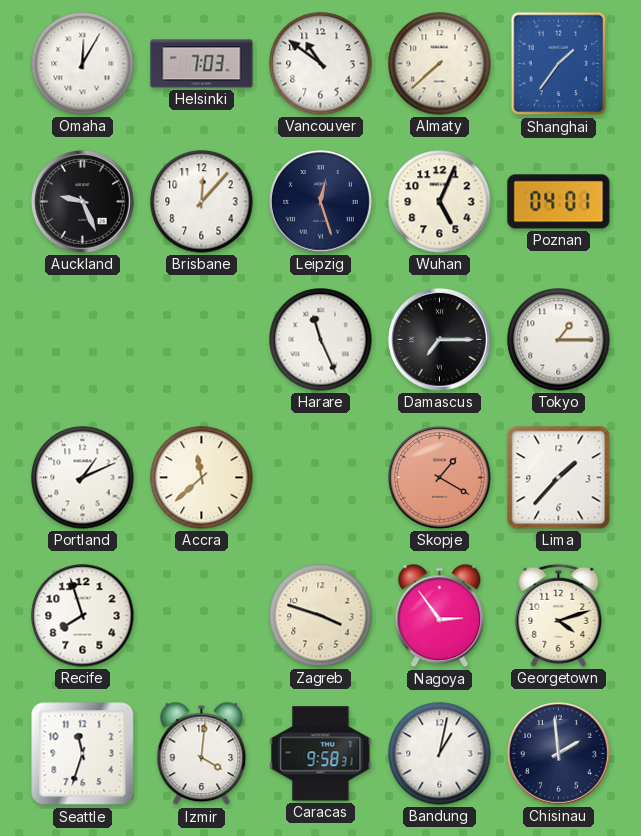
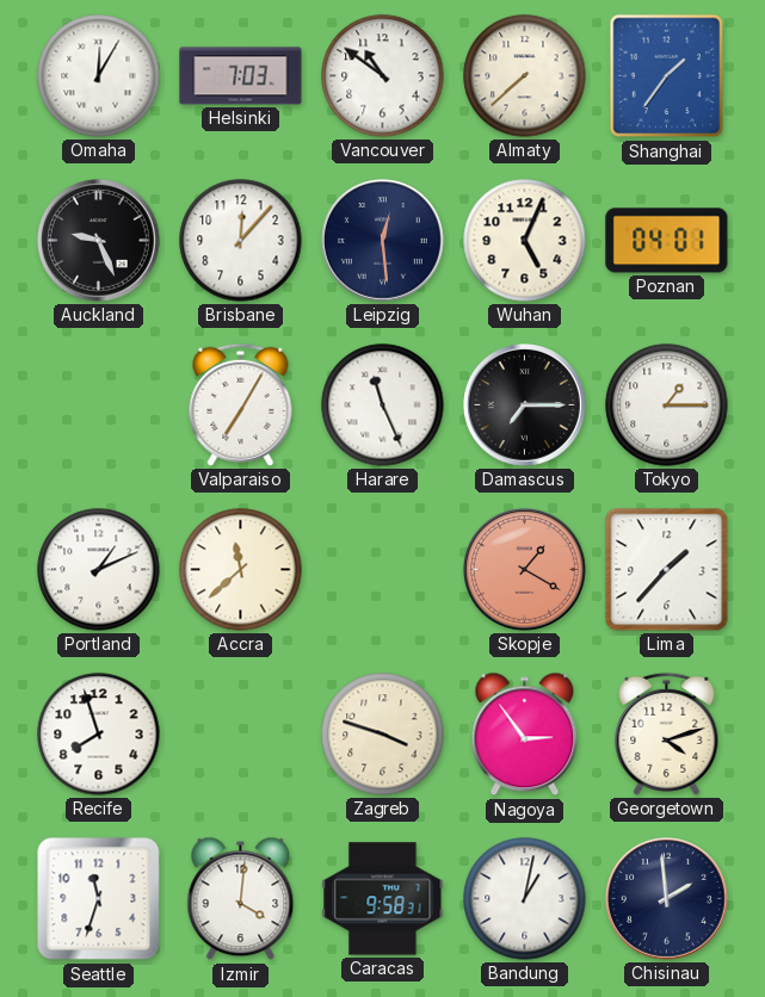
Leipzig: 12:27 -> 12:29
Valparaiso: none -> 7:05
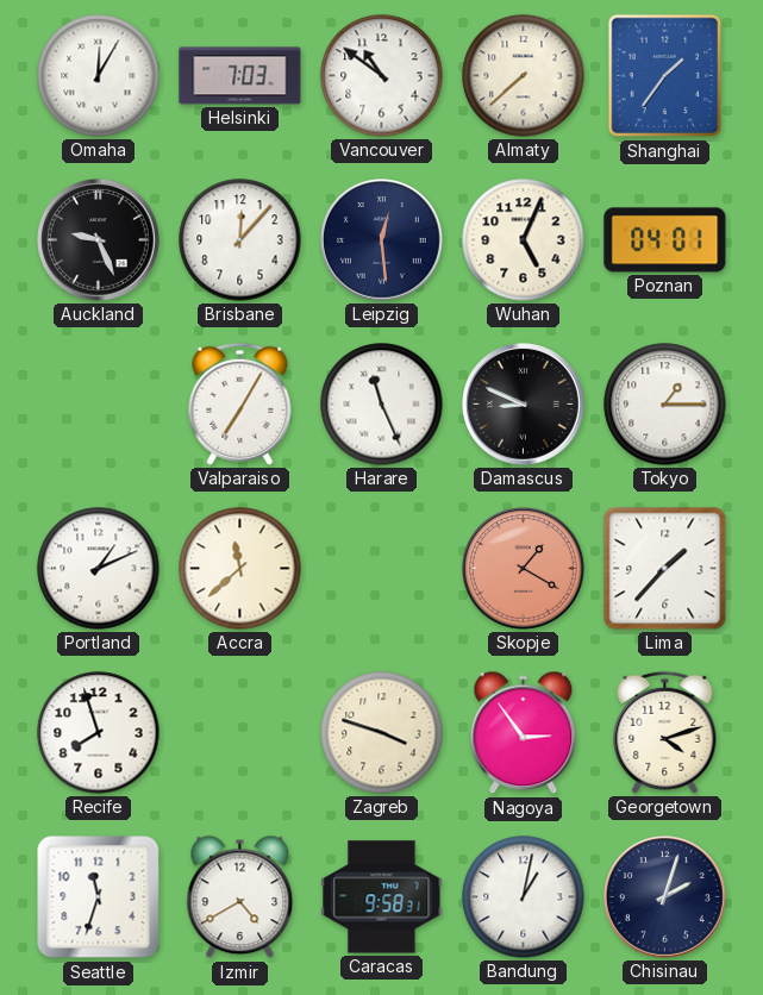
Damascus: 7:15 -> 8:49
Izmir: 4:01 -> 4:40
Chisinau: 1:59 -> 2:03
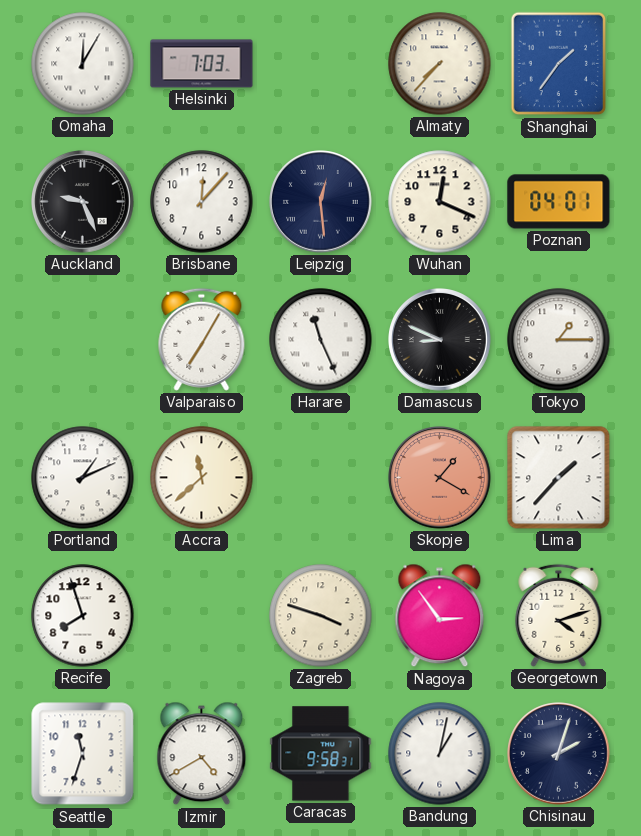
Vancouver: 10:51 -> none
Almaty: 7:38 -> 7:37
Wuhan: 5:04 -> 12:19
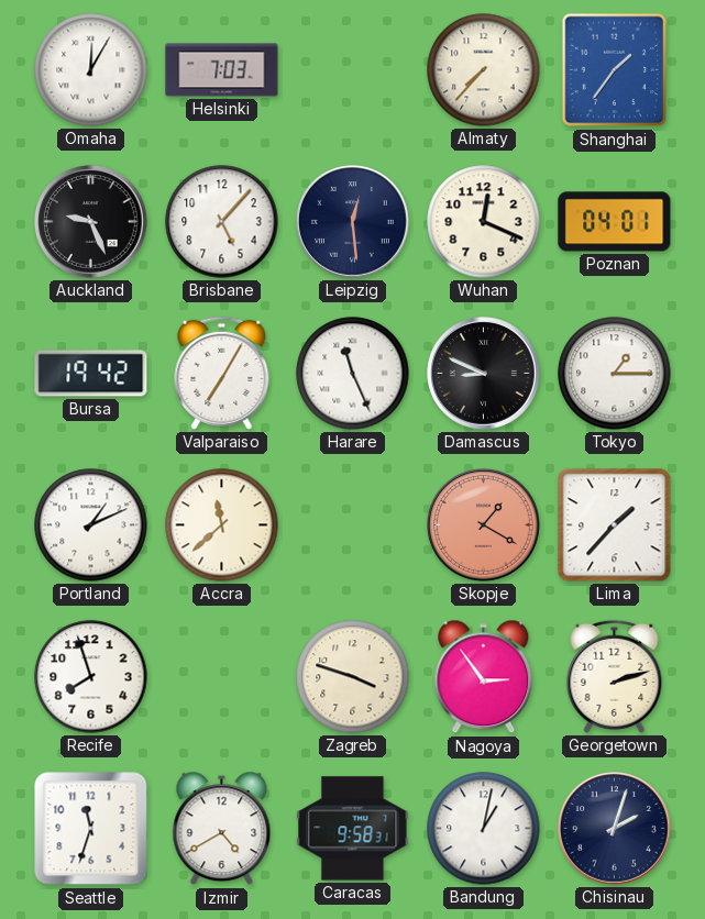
Brisbane: 12:07 -> 5:07
Bursa: none -> 19:42
Georgetown: 4:12 -> 2:12
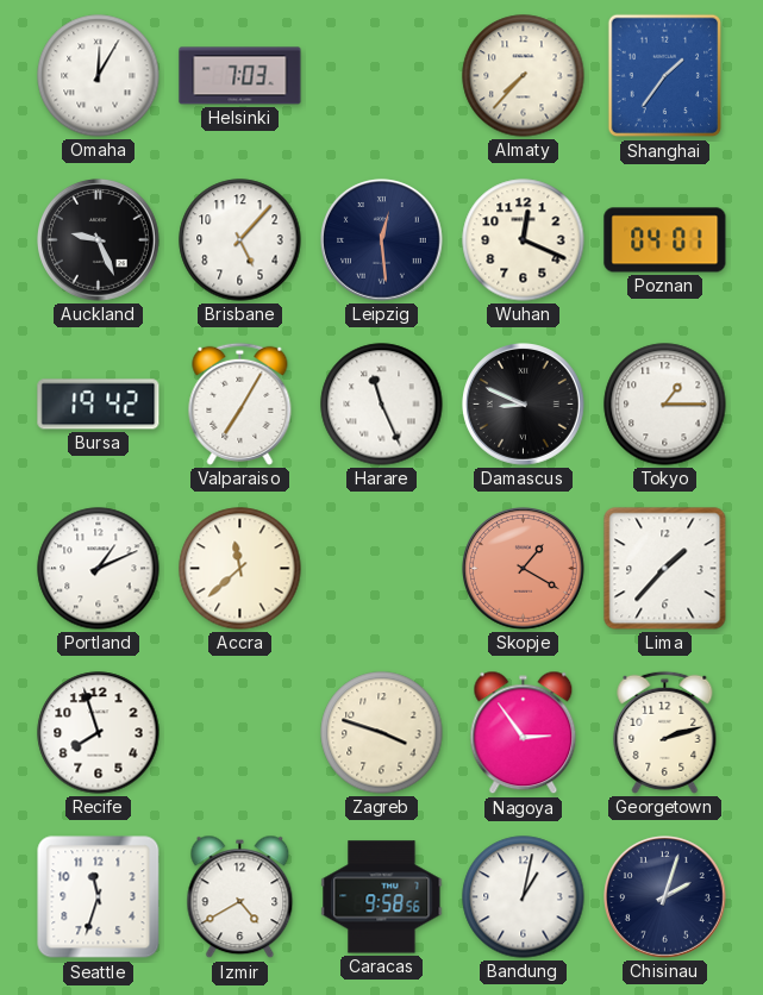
Caracas: 9:58:31 -> 9:58:56
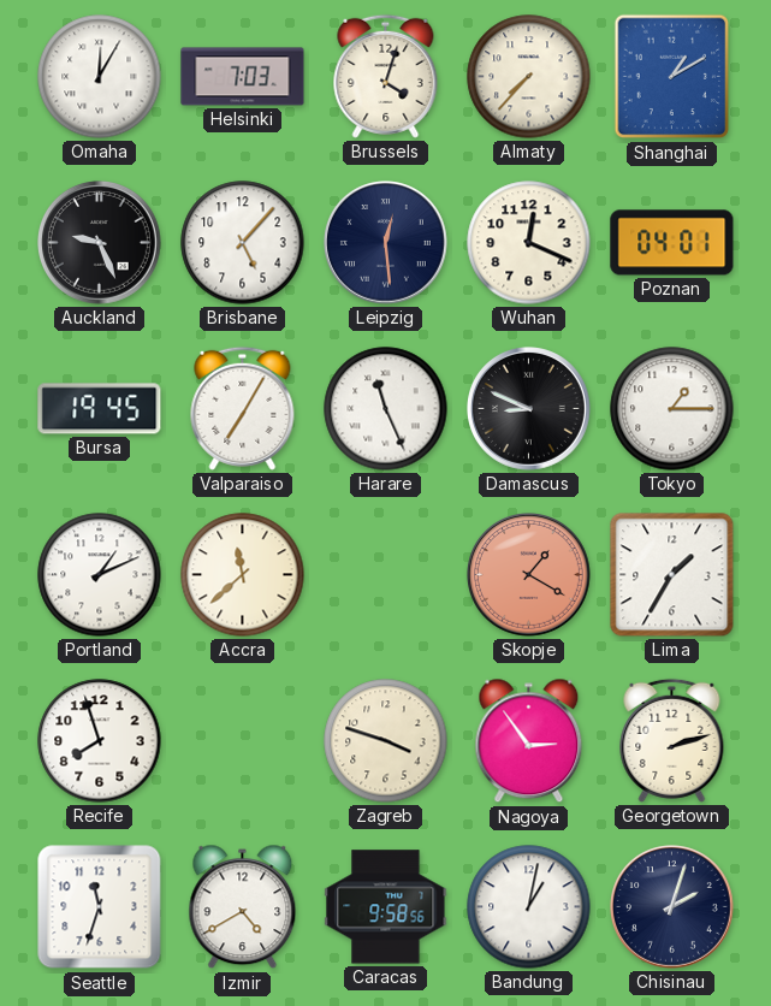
Brussels: none -> 4:03
Shanghai: 1:36 -> 1:10
Bursa: 19:42 -> 19:45
Lima: 1:37 -> 1:35
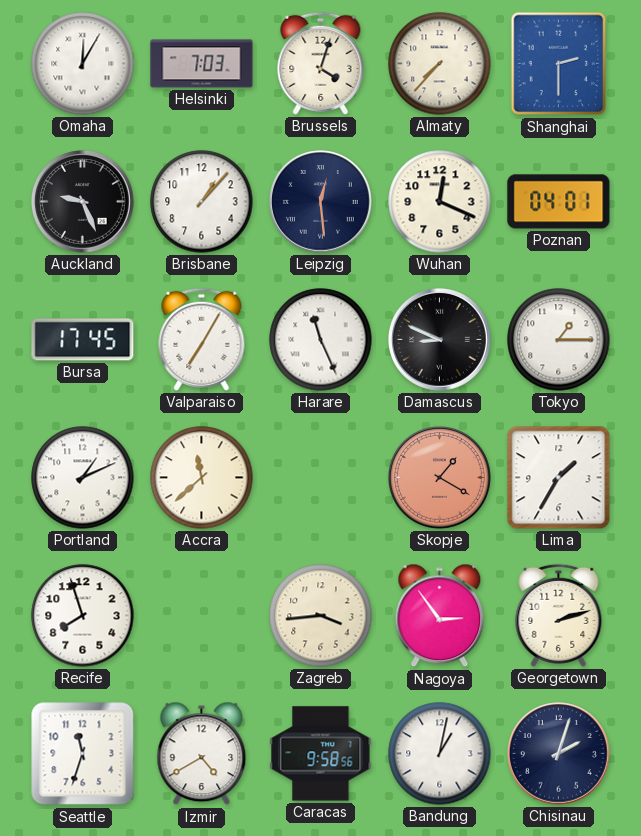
Shanghai: 1:10 -> 2:30
Brisbane: 5:07 -> 1:07
Bursa: 19:45 -> 17:45
Zagreb: 3:48 -> 3:44
